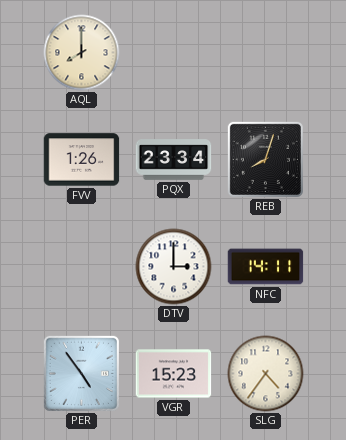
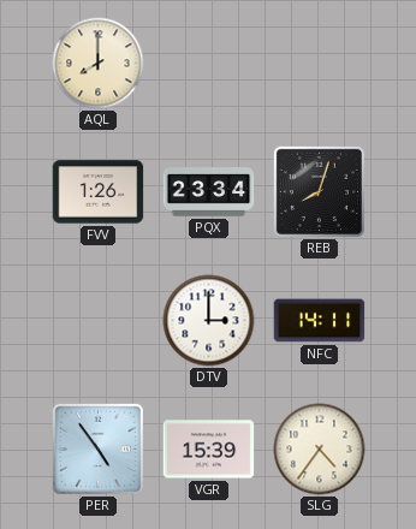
VGR: 15:23 -> 15:39
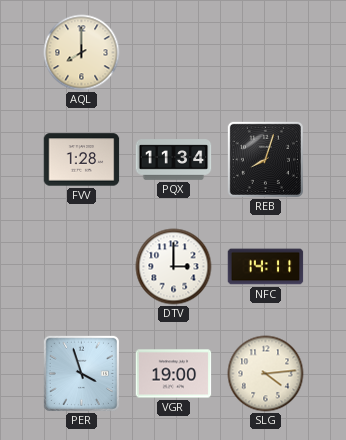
FVV: 1:26 -> 1:28
PQX: 23:34 -> 11:34
PER: 4:54 -> 3:57
VGR: 15:39 -> 19:00
SLG: 4:36 -> 4:14
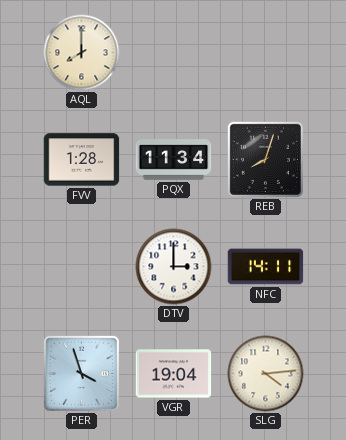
VGR: 19:00 -> 19:04
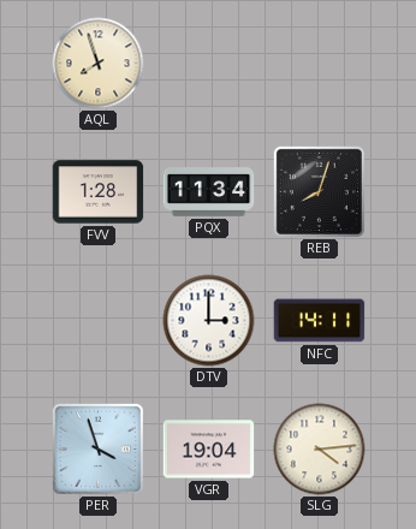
AQL: 8:00 -> 7:57
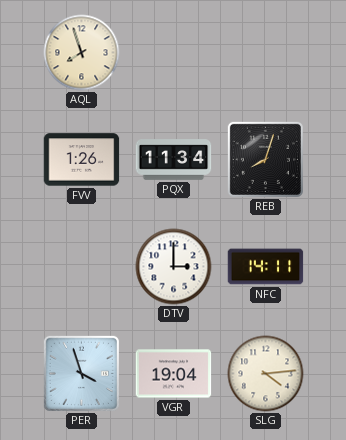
FVV: 1:28 -> 1:26
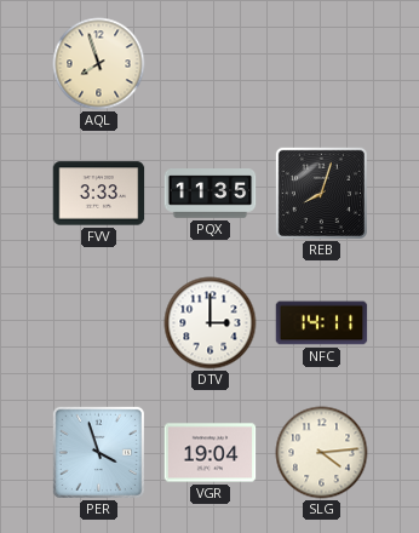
FVV: 1:26 -> 3:33
PQX: 11:34 -> 11:35
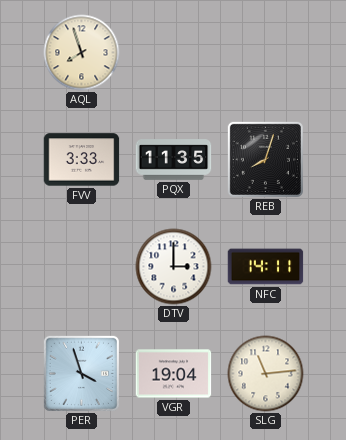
SLG: 4:14 -> 11:14
